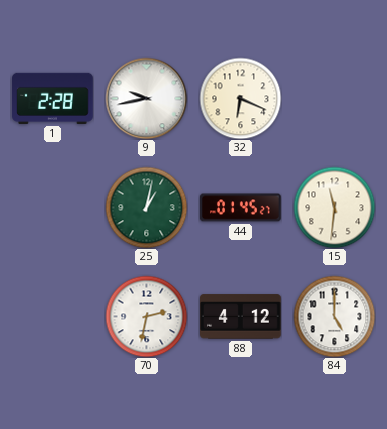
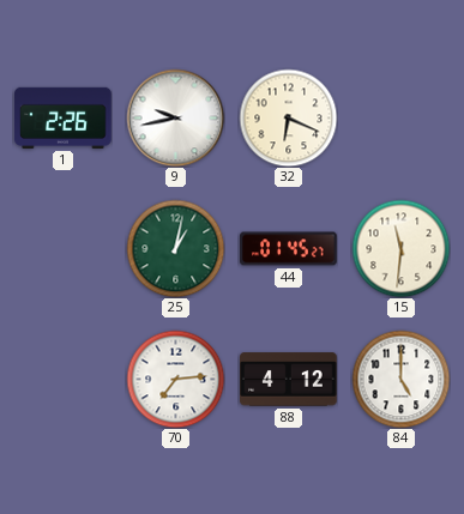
1: 2:28 -> 2:26
70: 2:32 -> 7:14
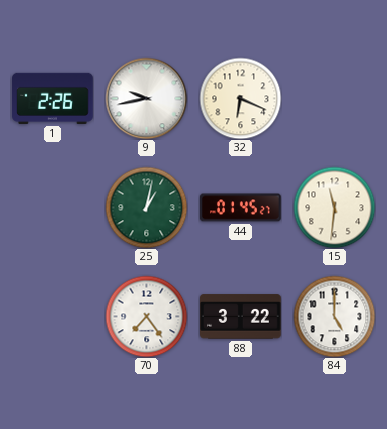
70: 7:14 -> 7:24
88: 4:12 -> 3:22
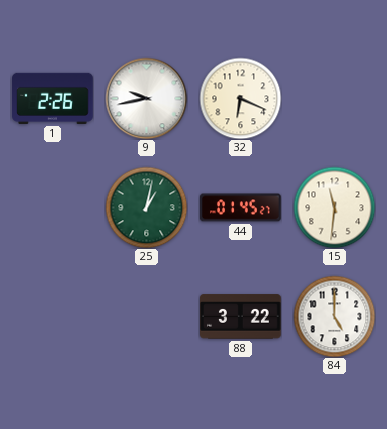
70: 7:24 -> none
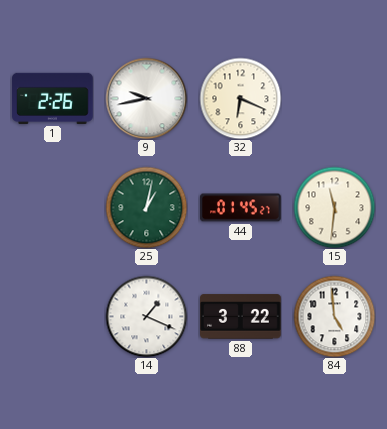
14: none -> 1:19
84: 5:00 -> 4:59
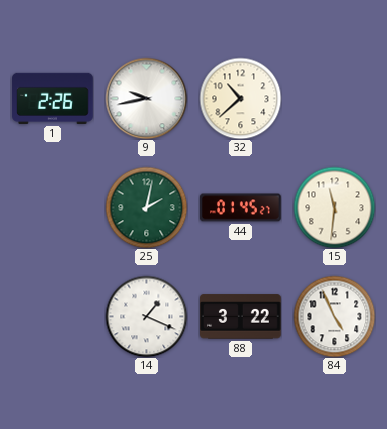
32: 6:19 -> 10:38
25: 1:02 -> 2:02
84: 4:59 -> 4:56
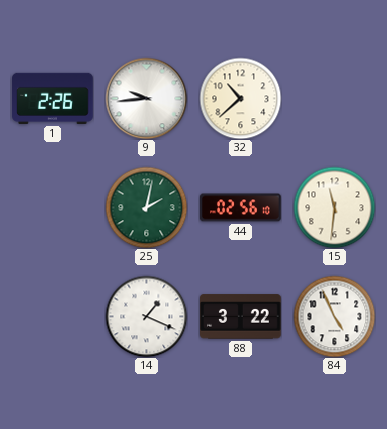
9: 9:43 -> 9:44
44: 01:45 -> 02:56
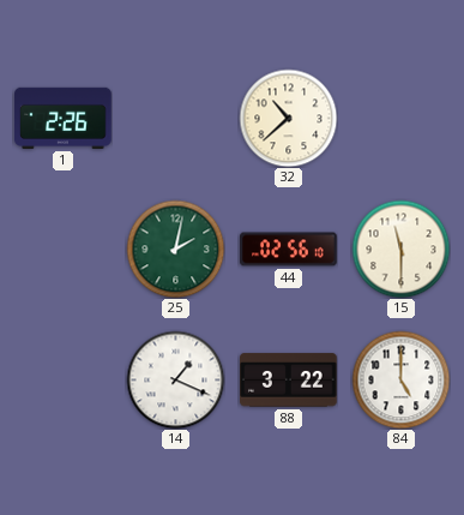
9: 9:44 -> none
15: 11:31 -> 11:30
84: 4:56 -> 5:00
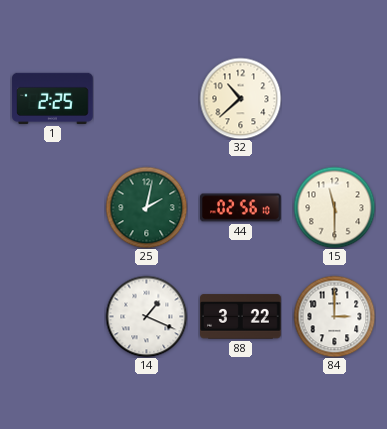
1: 2:26 -> 2:25
84: 5:00 -> 3:00
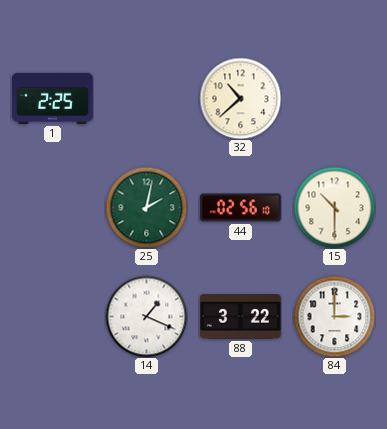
15: 11:30 -> 10:30
